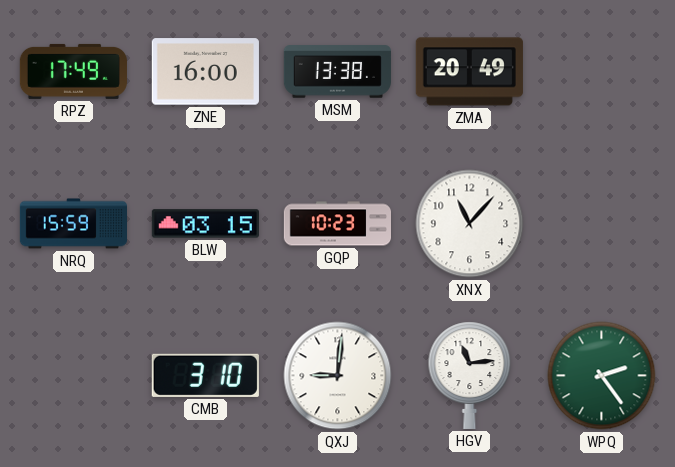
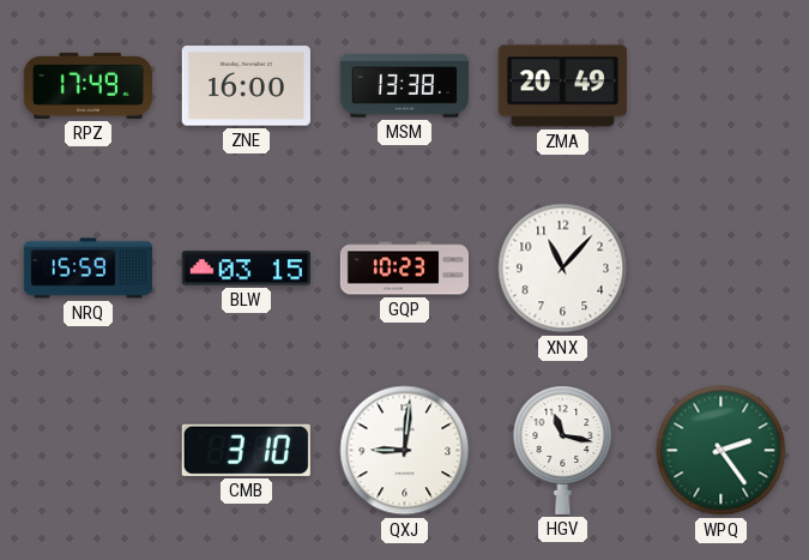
HGV: 11:14 -> 11:17
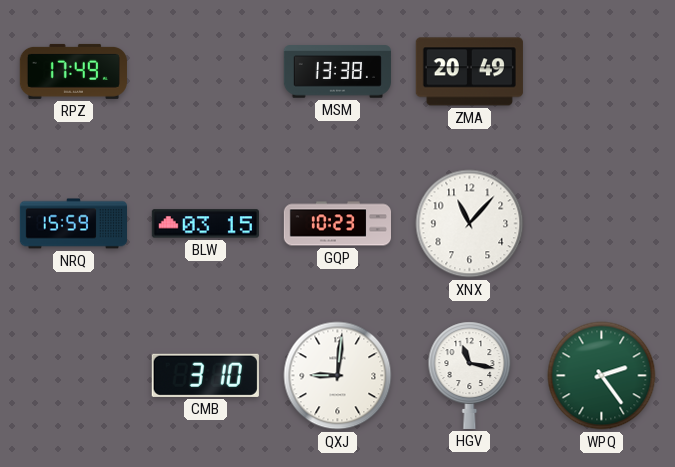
ZNE: 16:00 -> none
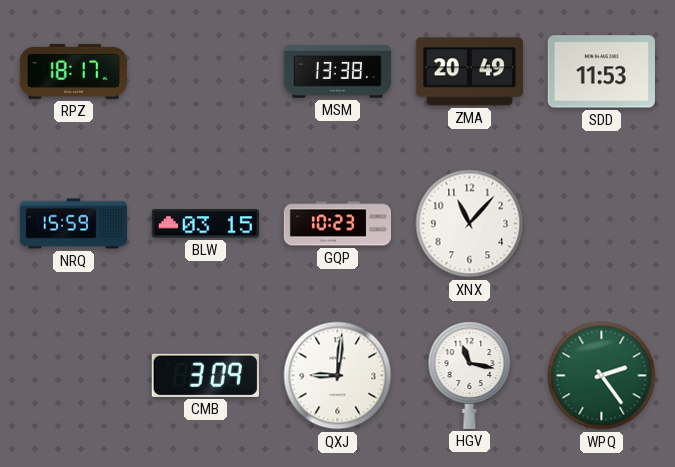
RPZ: 17:49 -> 18:17
SDD: none -> 11:53
CMB: 3:10 -> 3:09
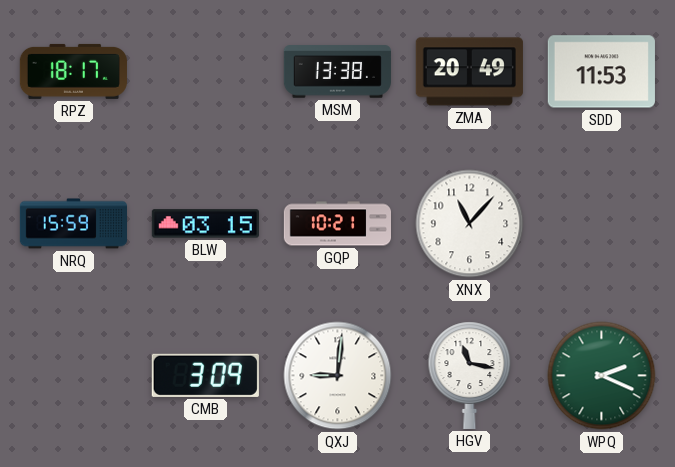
GQP: 10:23 -> 10:21
WPQ: 2:24 -> 2:19
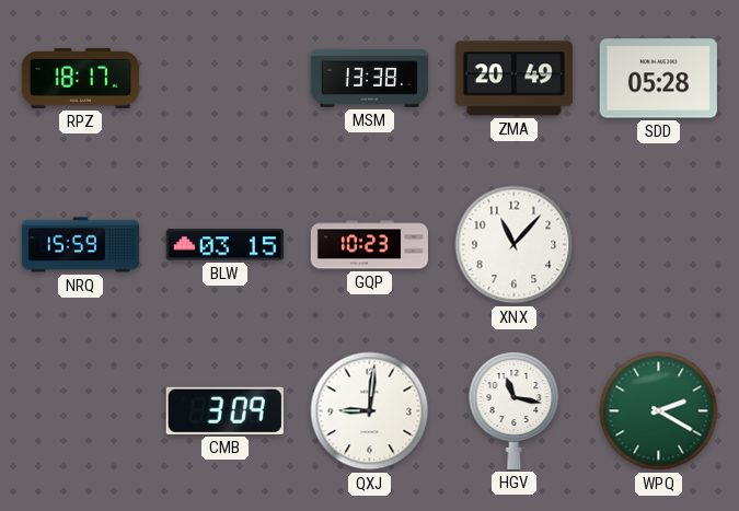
SDD: 11:53 -> 05:28
GQP: 10:21 -> 10:23
WPQ: 2:19 -> 2:20
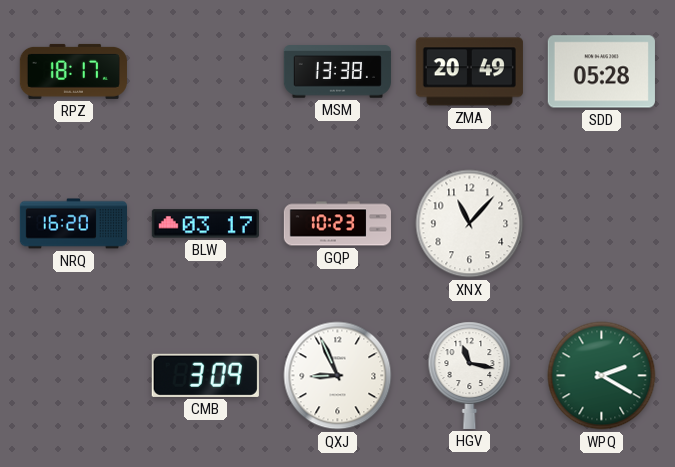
NRQ: 15:59 -> 16:20
BLW: 03:15 -> 03:17
QXJ: 9:01 -> 8:56
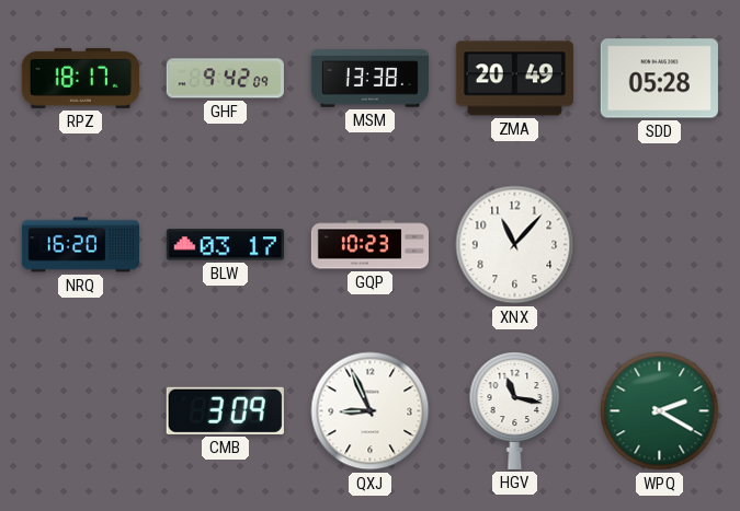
GHF: none -> 9:42
